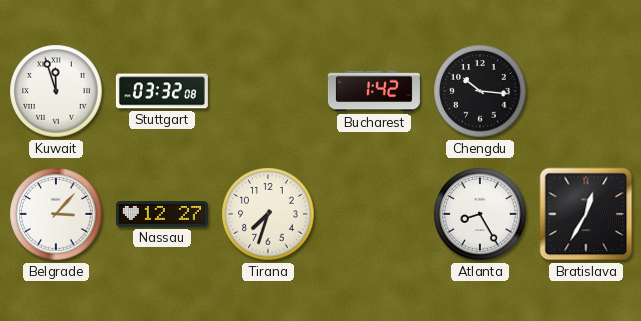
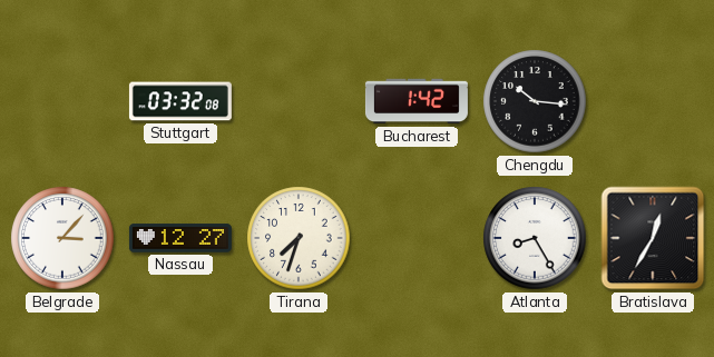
Kuwait: 11:57 -> none
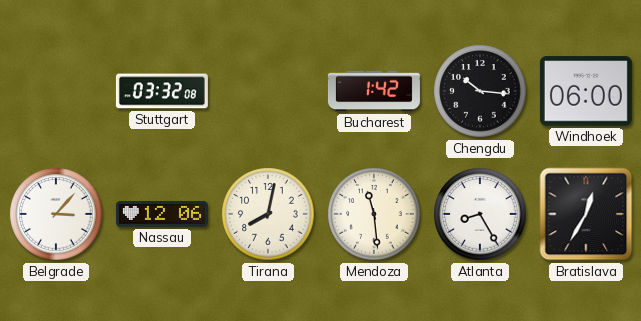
Windhoek: none -> 06:00
Nassau: 12:27 -> 12:06
Tirana: 7:33 -> 8:02
Mendoza: none -> 11:29
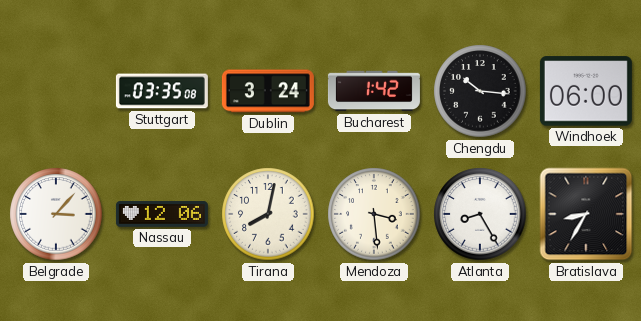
Stuttgart: 03:32 -> 03:35
Dublin: none -> 3:24
Mendoza: 11:29 -> 3:29
Bratislava: 12:35 -> 8:35
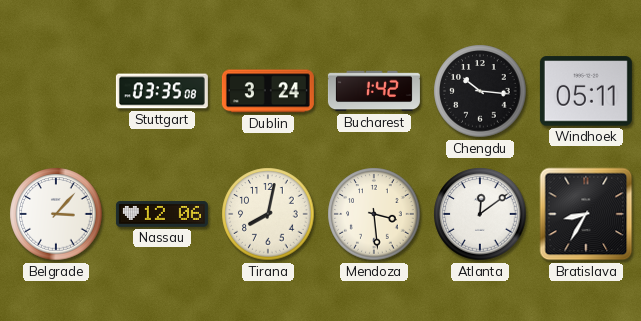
Windhoek: 06:00 -> 05:11
Atlanta: 8:25 -> 12:09
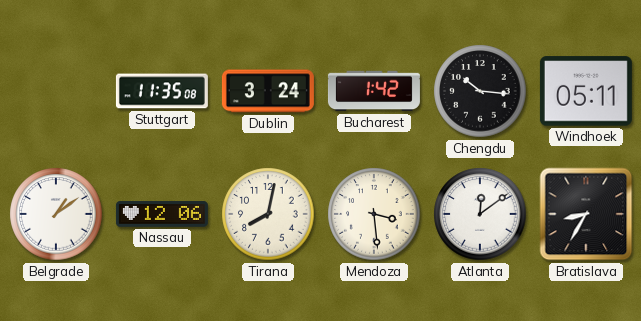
Stuttgart: 03:35 -> 11:35
Belgrade: 3:07 -> 1:09
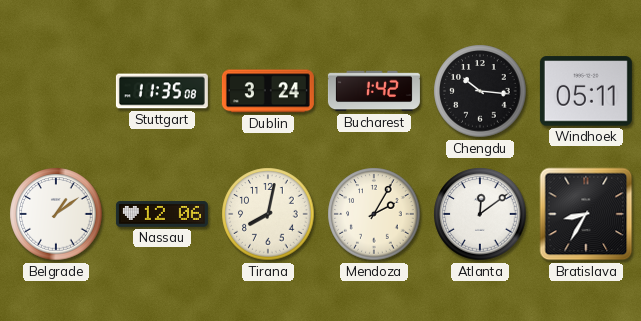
Mendoza: 3:29 -> 2:05
